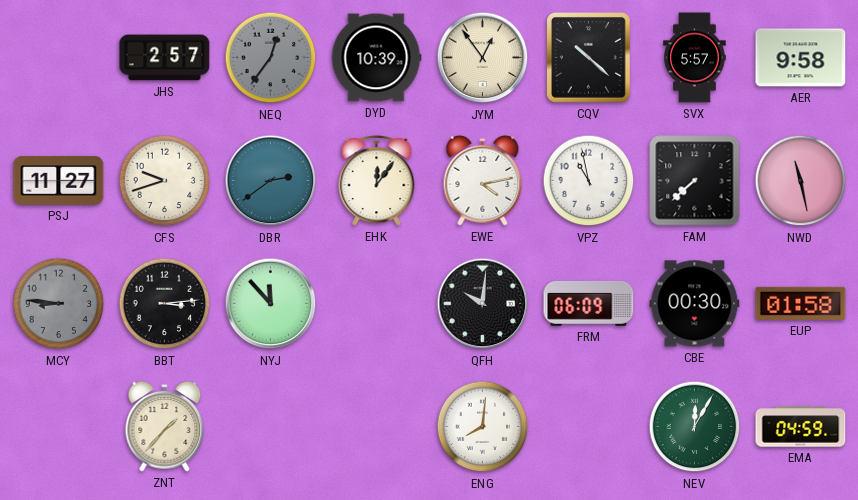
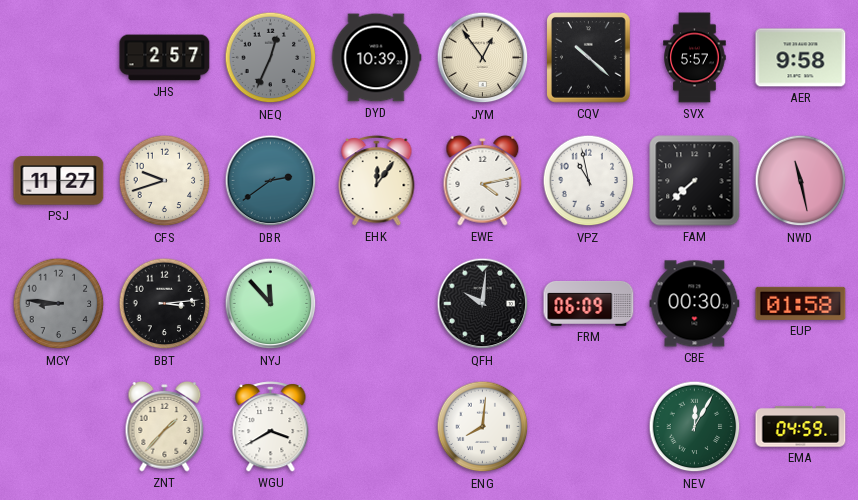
NEQ: 12:36 -> 12:34
WGU: none -> 3:40
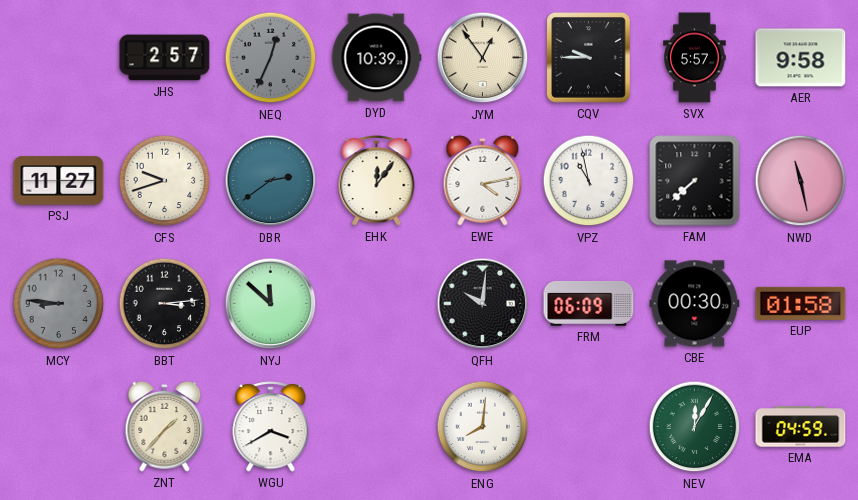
CQV: 10:22 -> 9:45
NYJ: 11:53 -> 11:52
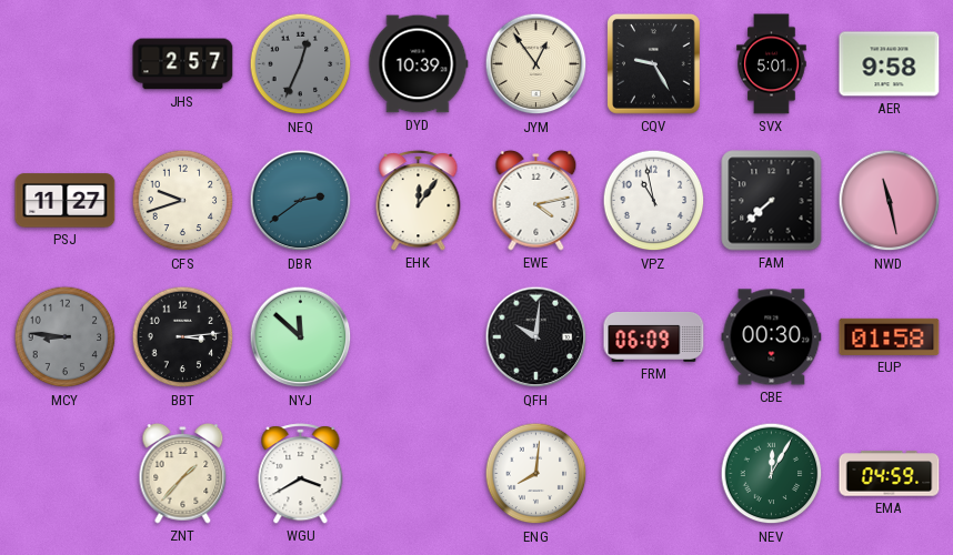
CQV: 9:45 -> 9:25
SVX: 5:57 -> 5:01
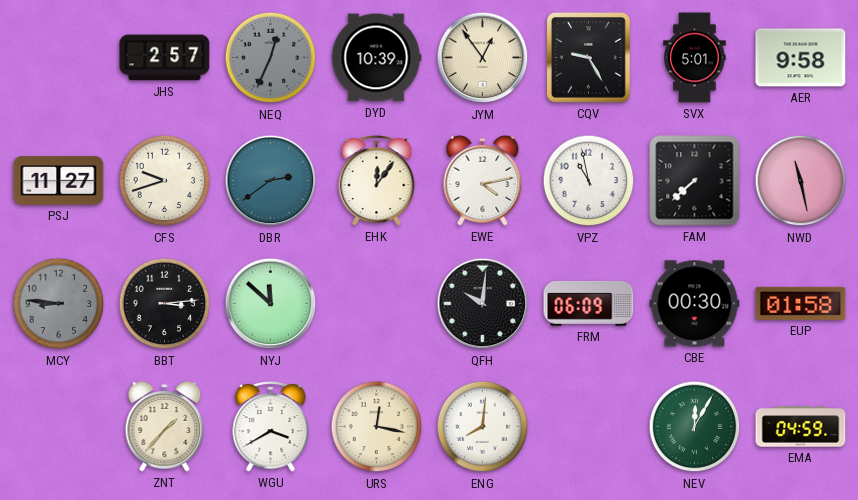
URS: none -> 12:17
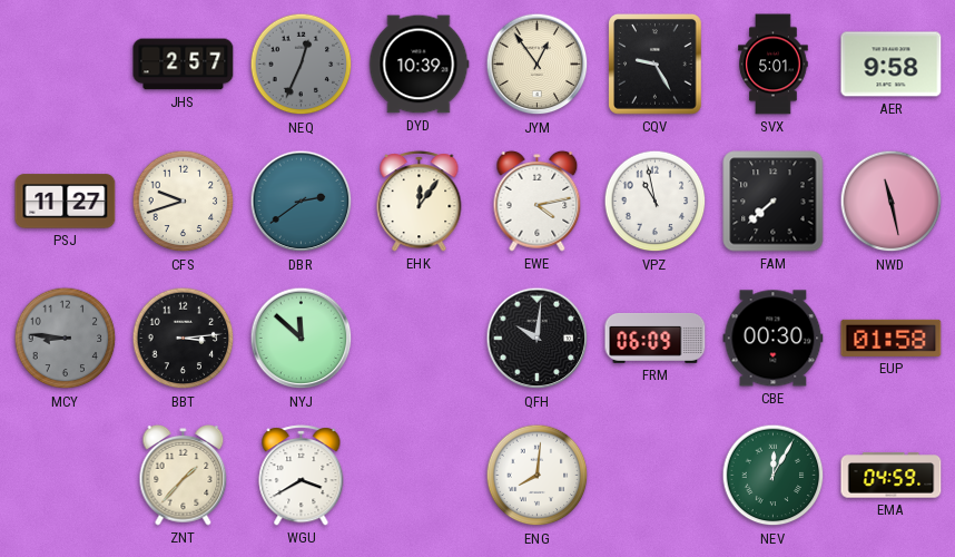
URS: 12:17 -> none
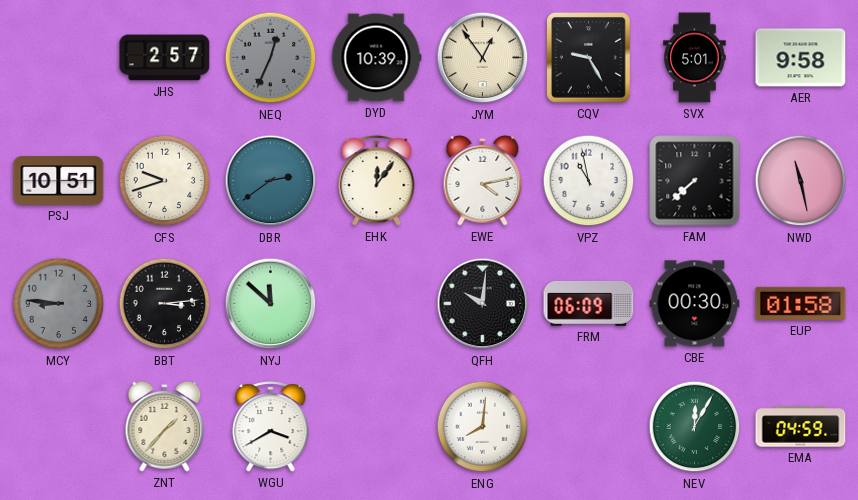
PSJ: 11:27 -> 10:51
